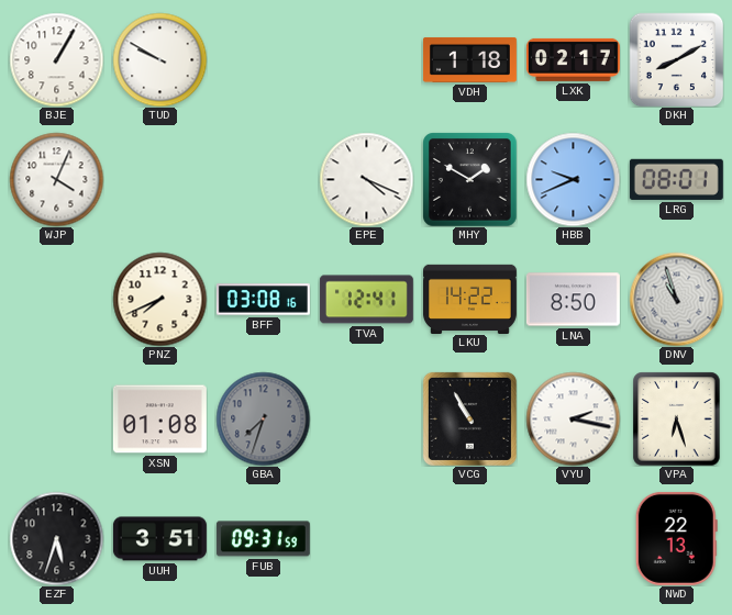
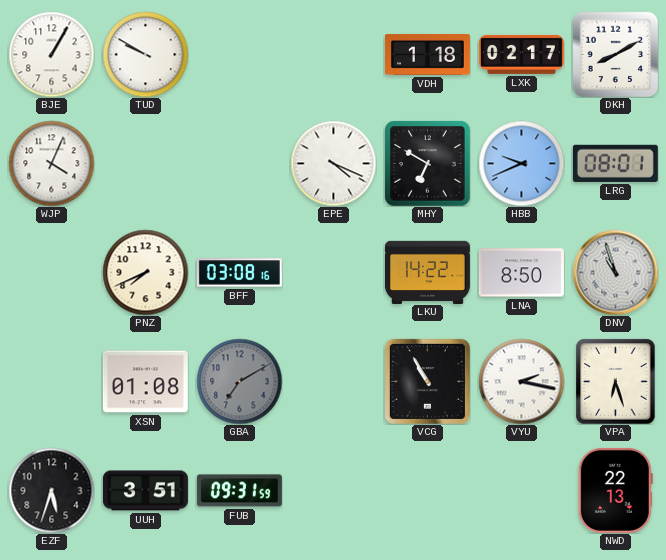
MHY: 1:50 -> 6:50
TVA: 12:41 -> none
GBA: 7:33 -> 7:10
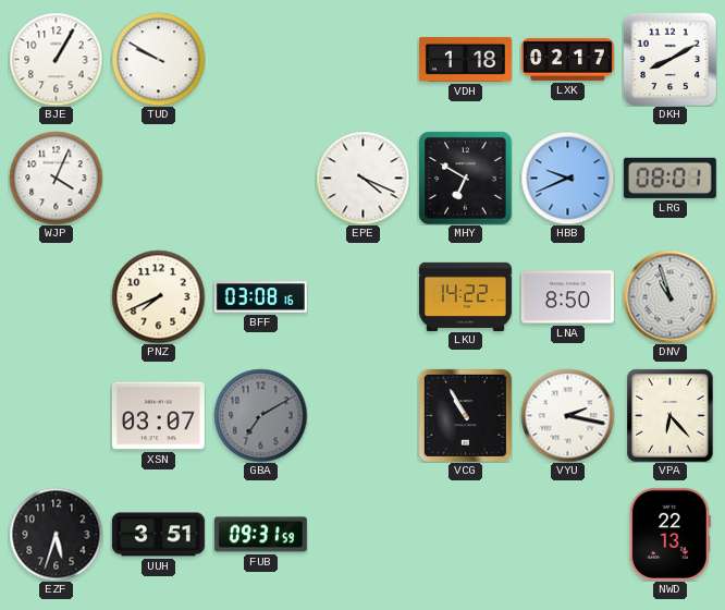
XSN: 01:08 -> 03:07
VPA: 6:27 -> 6:23
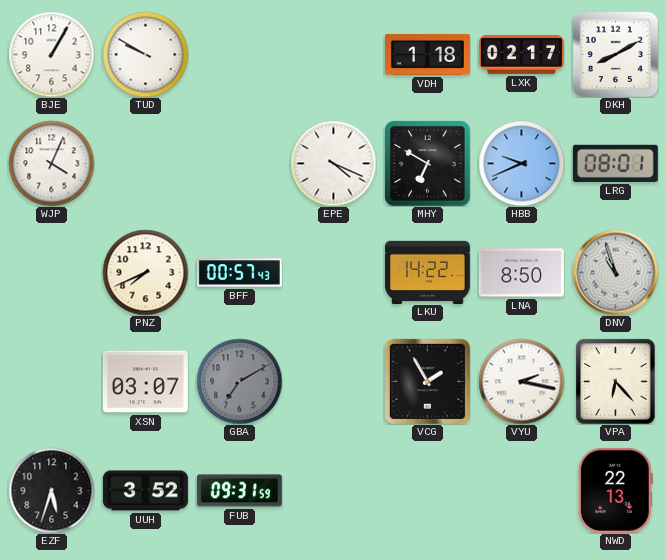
BFF: 03:08 -> 00:57
VCG: 10:55 -> 1:55
UUH: 3:51 -> 3:52
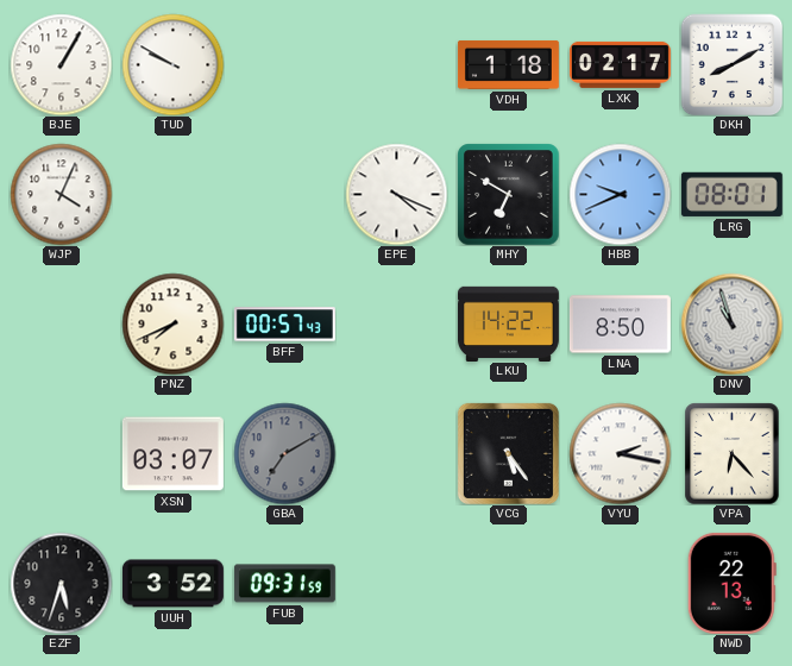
VCG: 1:55 -> 5:24
